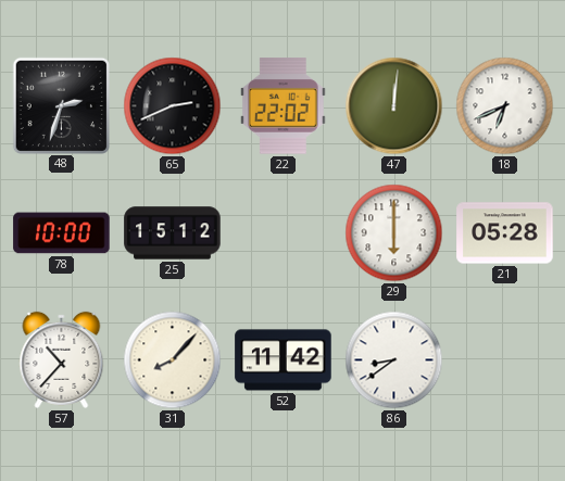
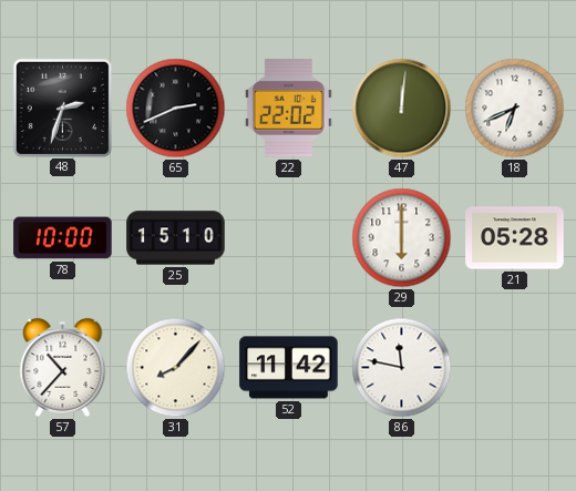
25: 15:12 -> 15:10
86: 8:39 -> 11:47
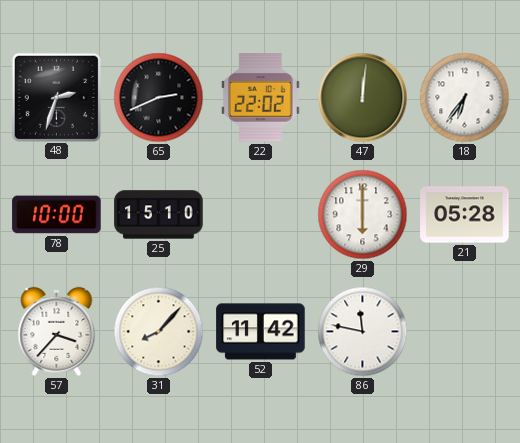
18: 6:41 -> 6:36
57: 10:37 -> 3:37
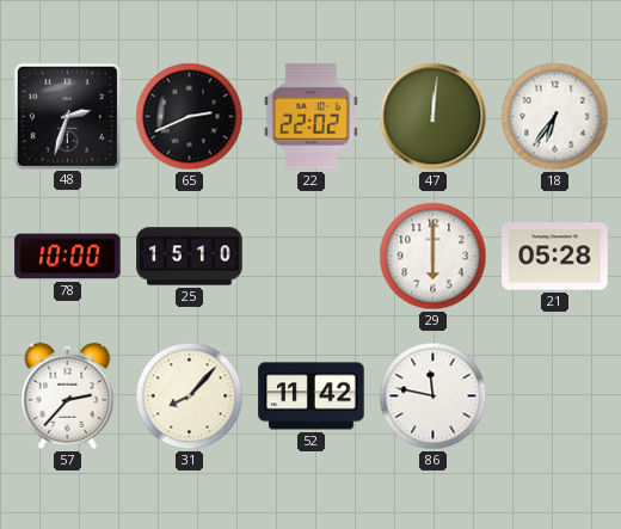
57: 3:37 -> 2:37
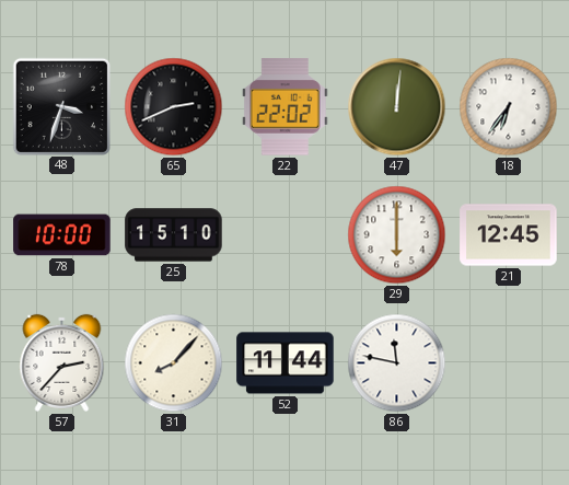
48: 2:33 -> 3:33
21: 05:28 -> 12:45
52: 11:42 -> 11:44
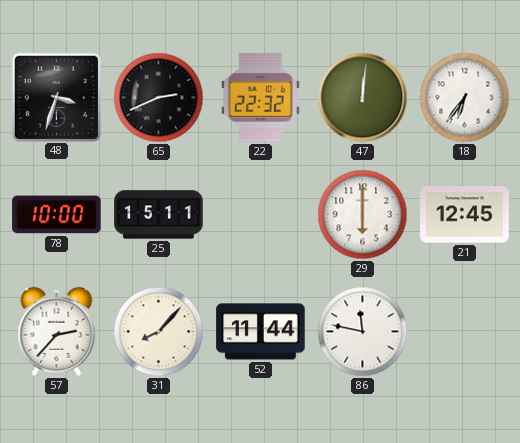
22: 22:02 -> 22:32
25: 15:10 -> 15:11
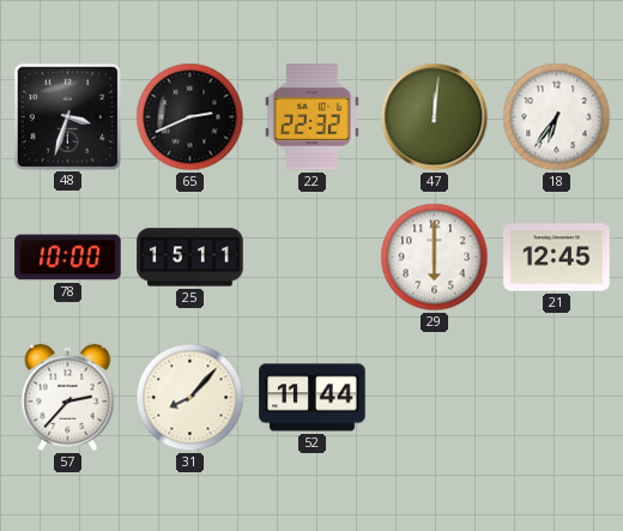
86: 11:47 -> none
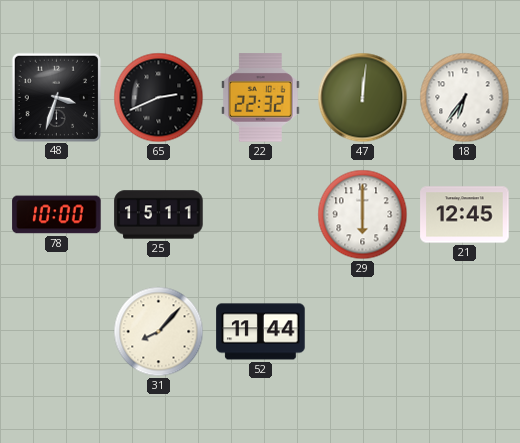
57: 2:37 -> none
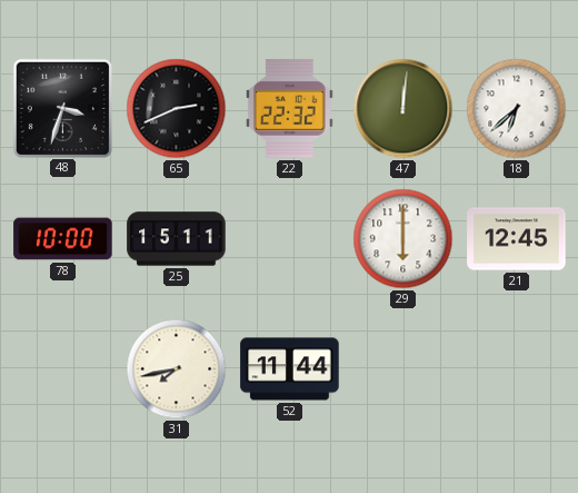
18: 6:36 -> 6:38
31: 8:07 -> 7:43
